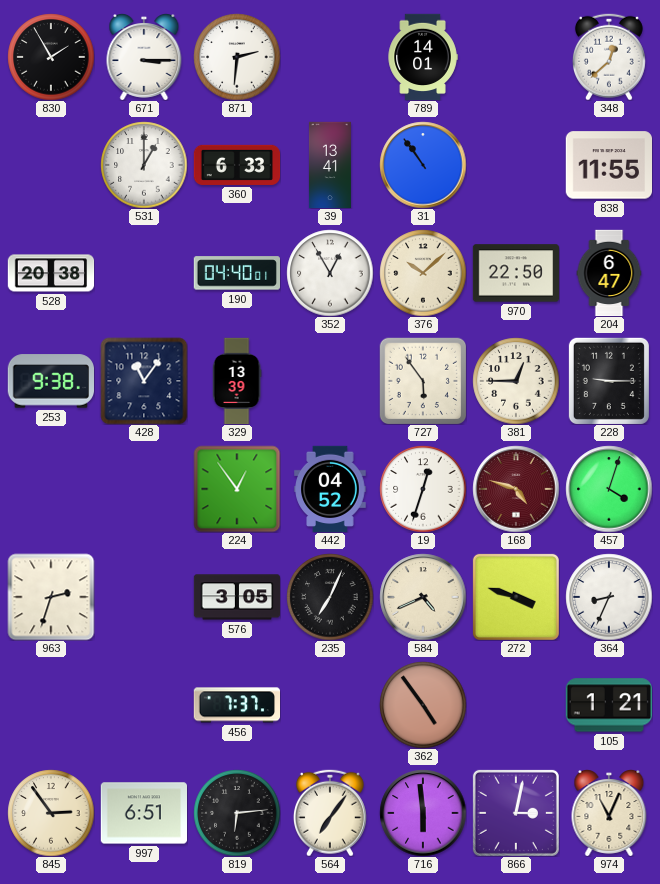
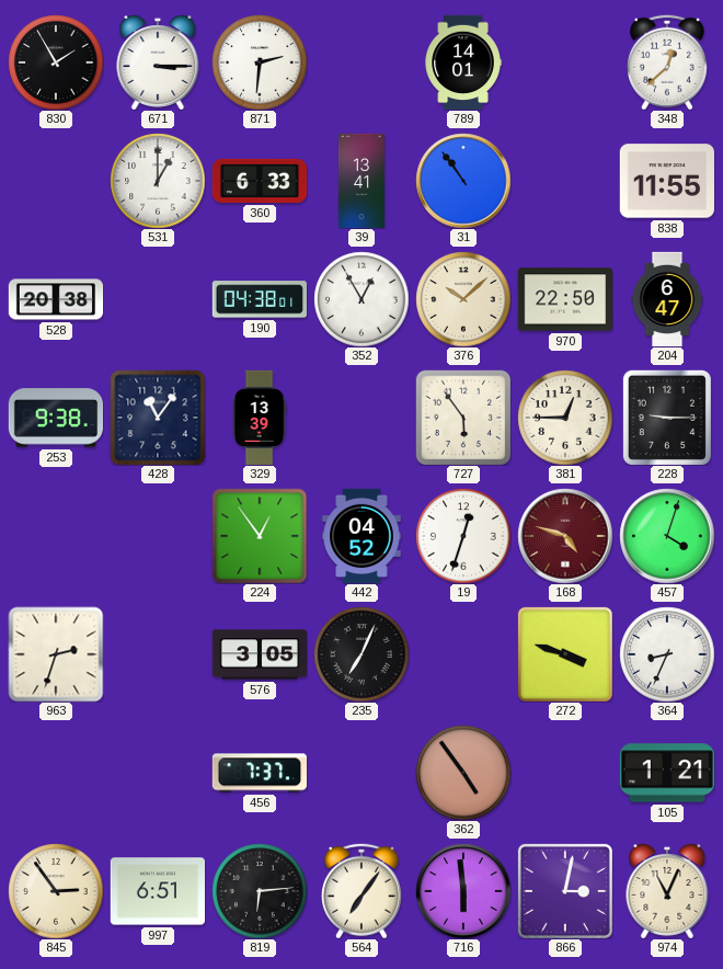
190: 04:40 -> 04:38
584: 4:41 -> none
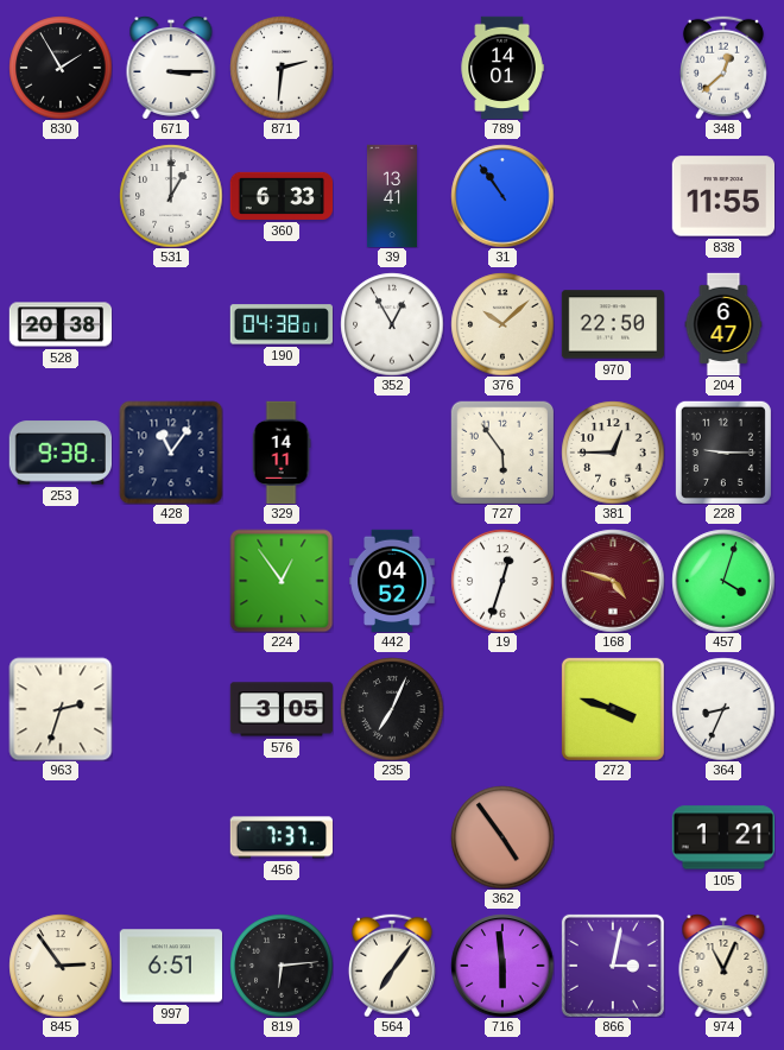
329: 13:39 -> 14:11
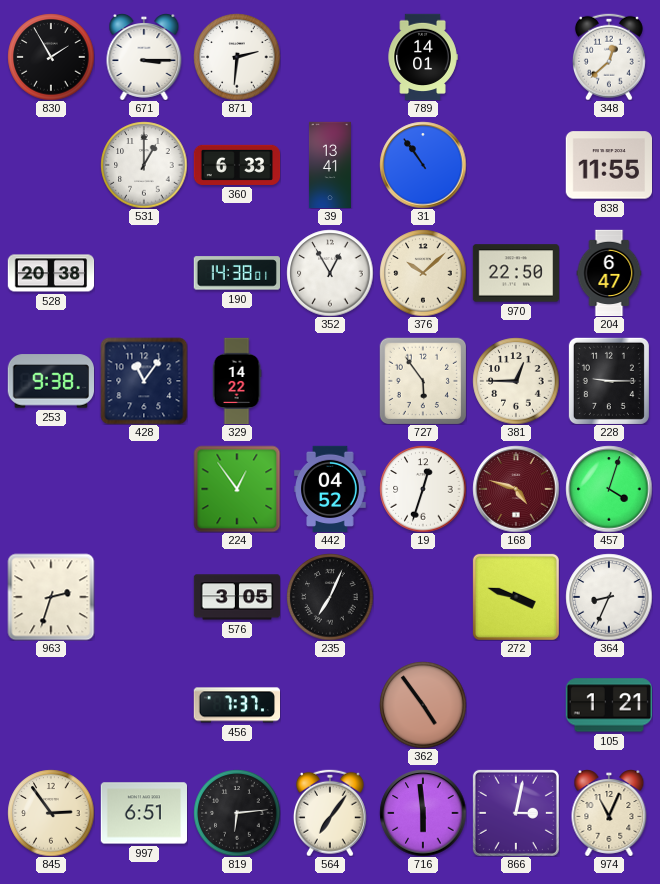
190: 04:38 -> 14:38
329: 14:11 -> 14:22
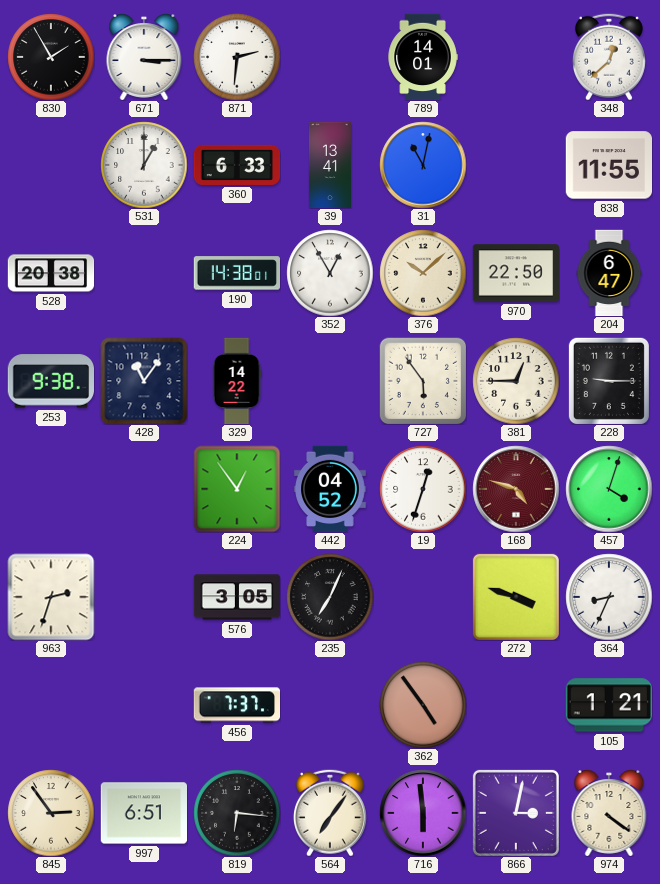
31: 10:54 -> 11:02
819: 6:14 -> 6:16
974: 11:04 -> 4:21
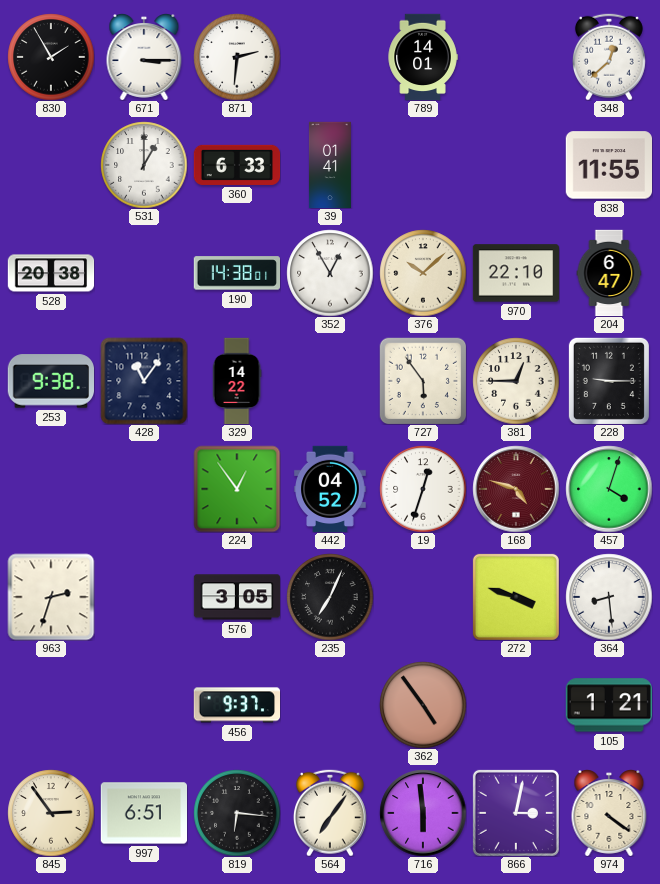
39: 13:41 -> 01:41
31: 11:02 -> none
970: 22:50 -> 22:10
364: 8:34 -> 8:29
456: 7:37 -> 9:37
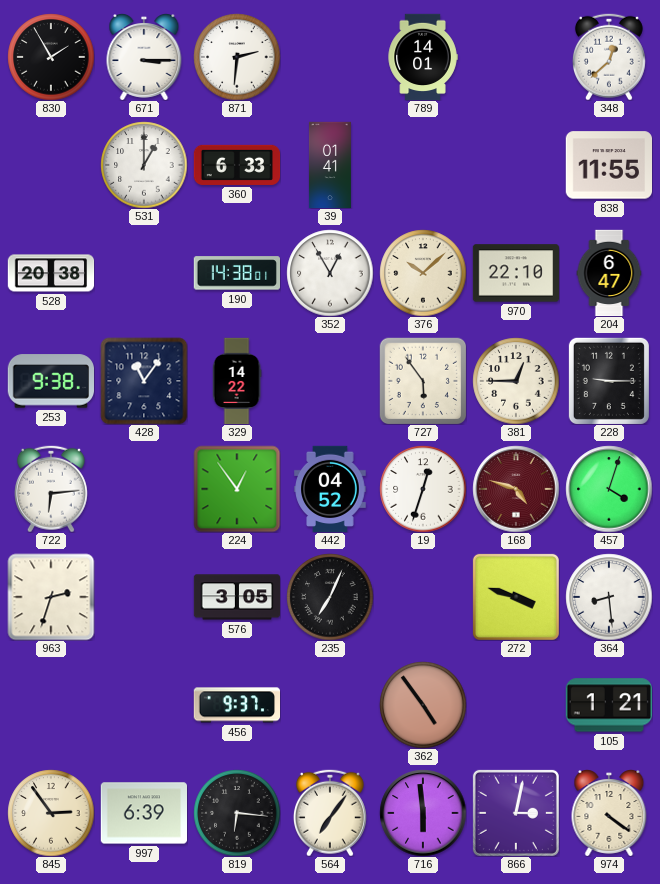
722: none -> 6:14
997: 6:51 -> 6:39
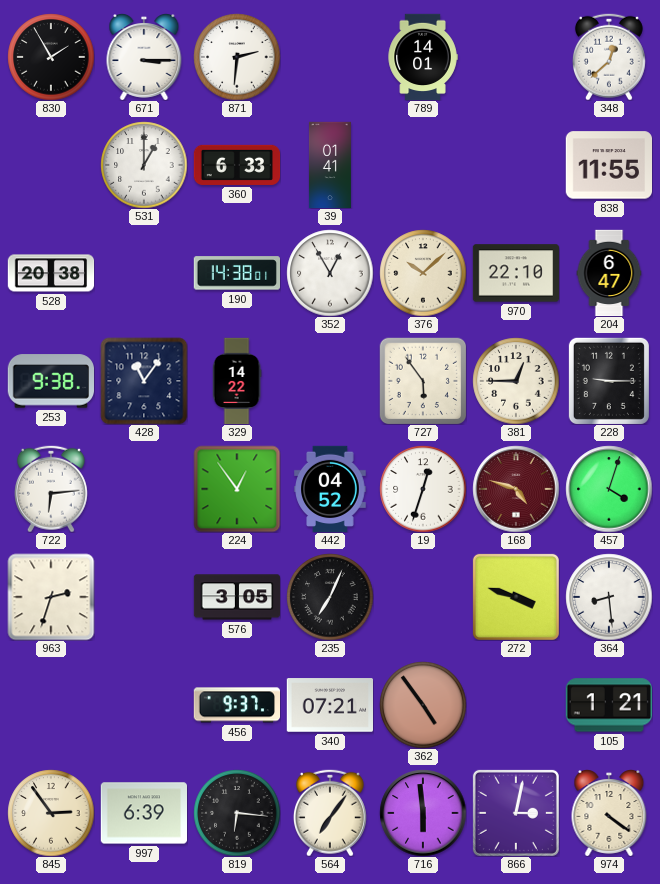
340: none -> 07:21
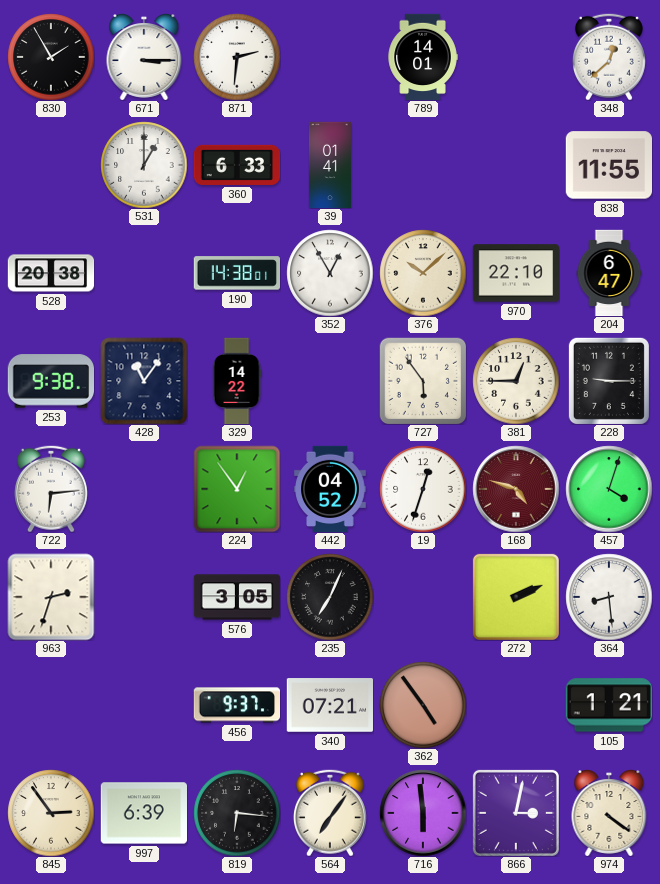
272: 3:48 -> 2:11
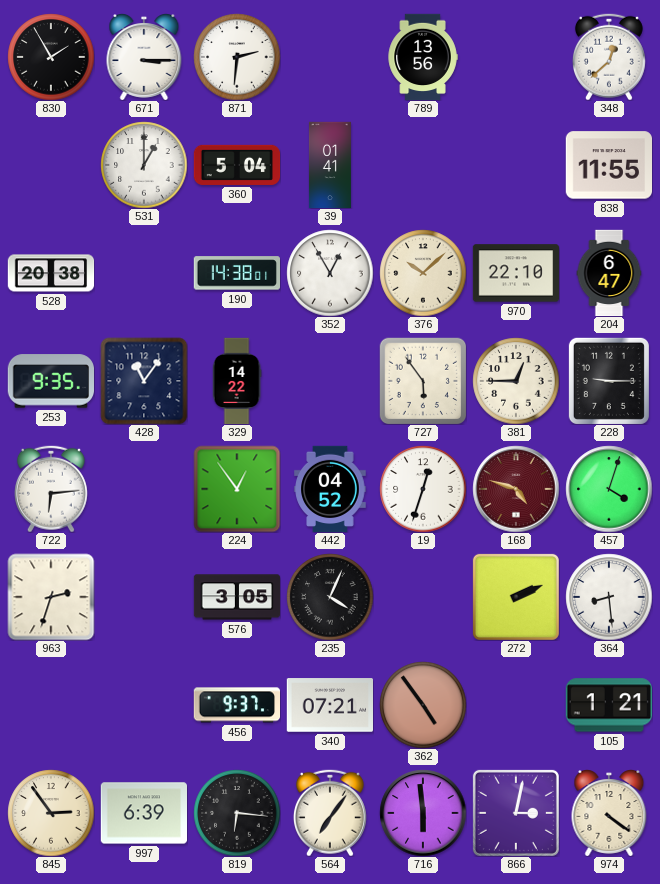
789: 14:01 -> 13:56
360: 6:33 -> 5:04
253: 9:38 -> 9:35
235: 7:04 -> 4:04
